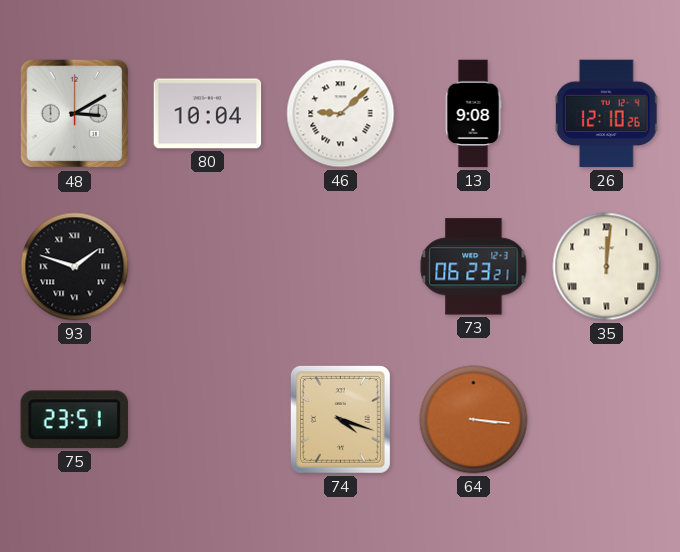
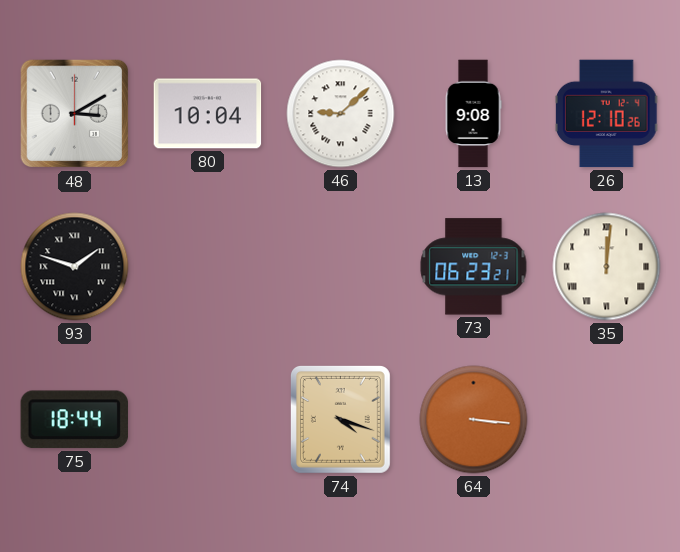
75: 23:51 -> 18:44
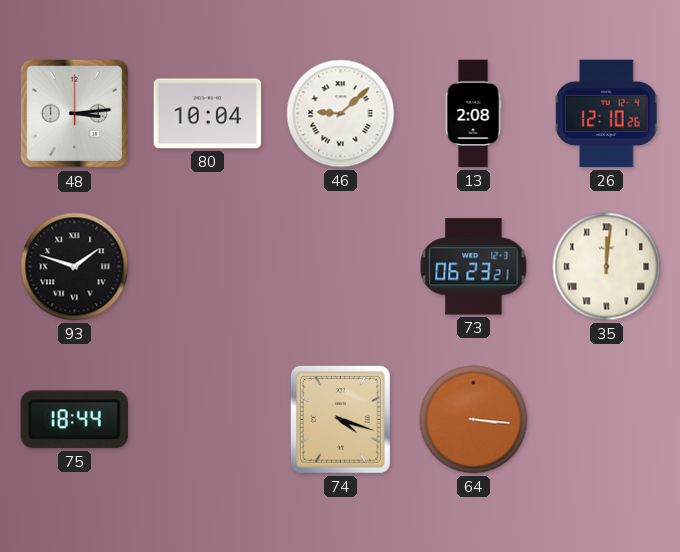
48: 3:10 -> 3:14
13: 9:08 -> 2:08
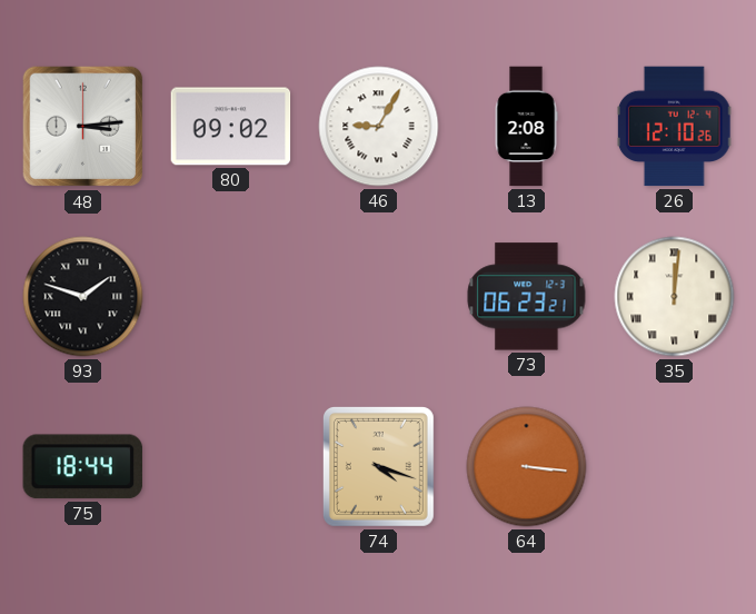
80: 10:04 -> 09:02
46: 9:08 -> 9:05
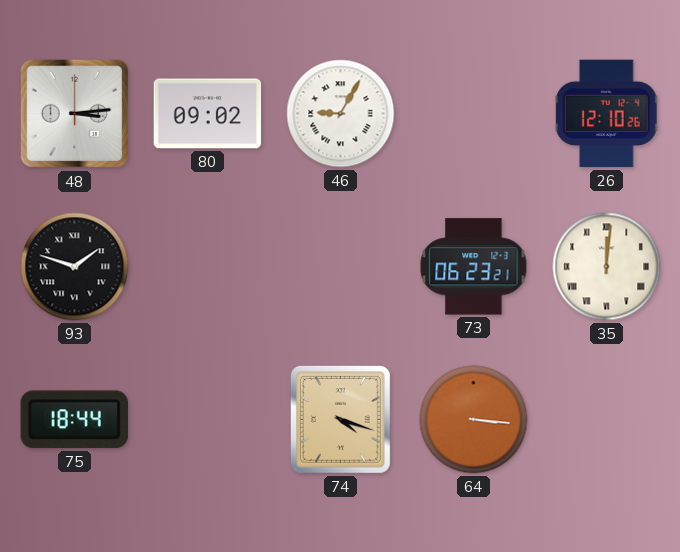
13: 2:08 -> none
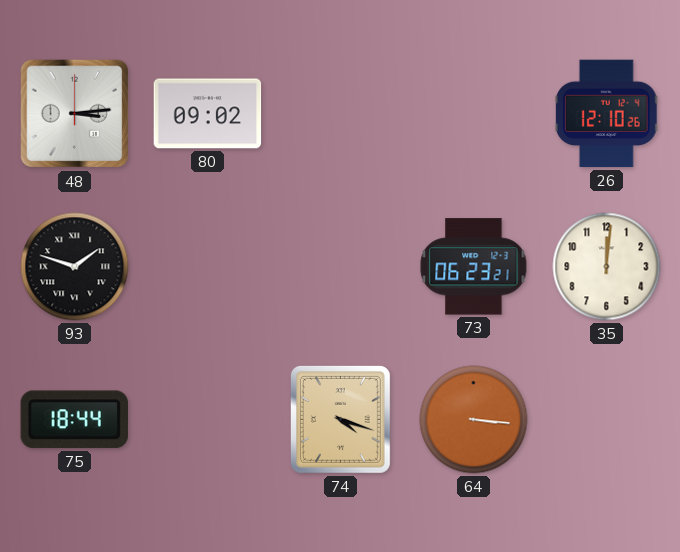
46: 9:05 -> none
35 numerals: Roman -> Arabic
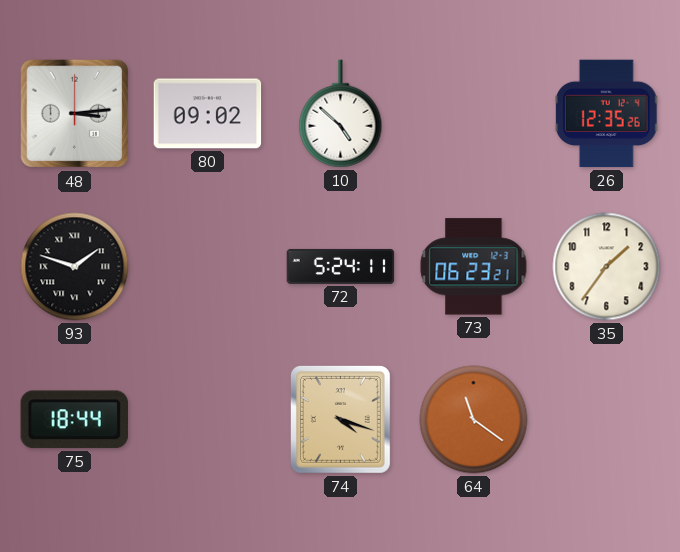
10: none -> 4:52
26: 12:10 -> 12:35
72: none -> 5:24
35: 12:01 -> 1:36
64: 3:16 -> 11:21
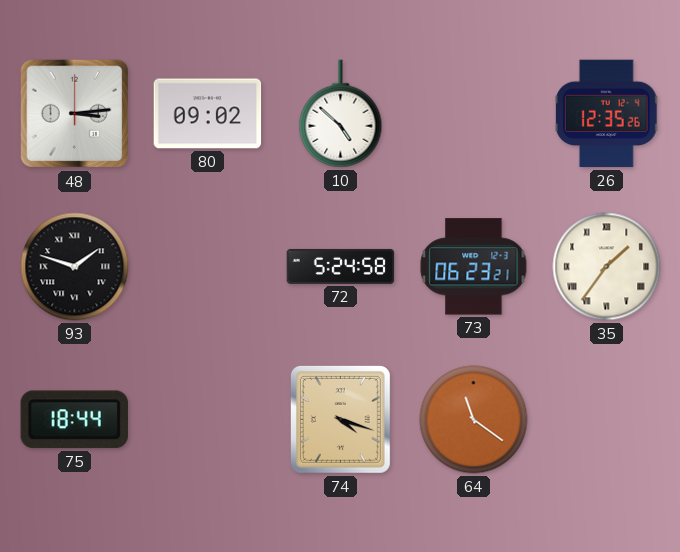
72: 5:24:11 -> 5:24:58
35 numerals: Arabic -> Roman
